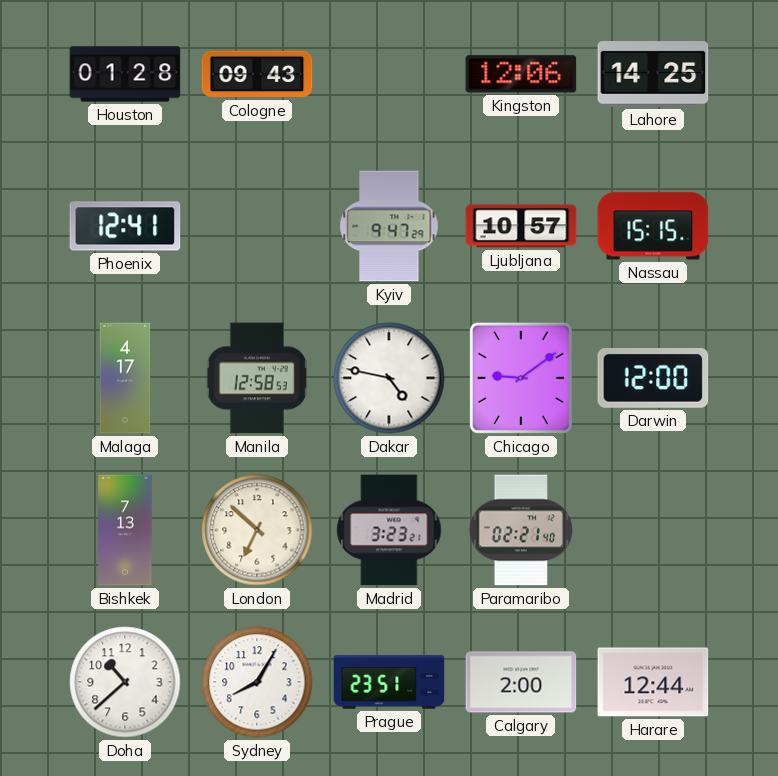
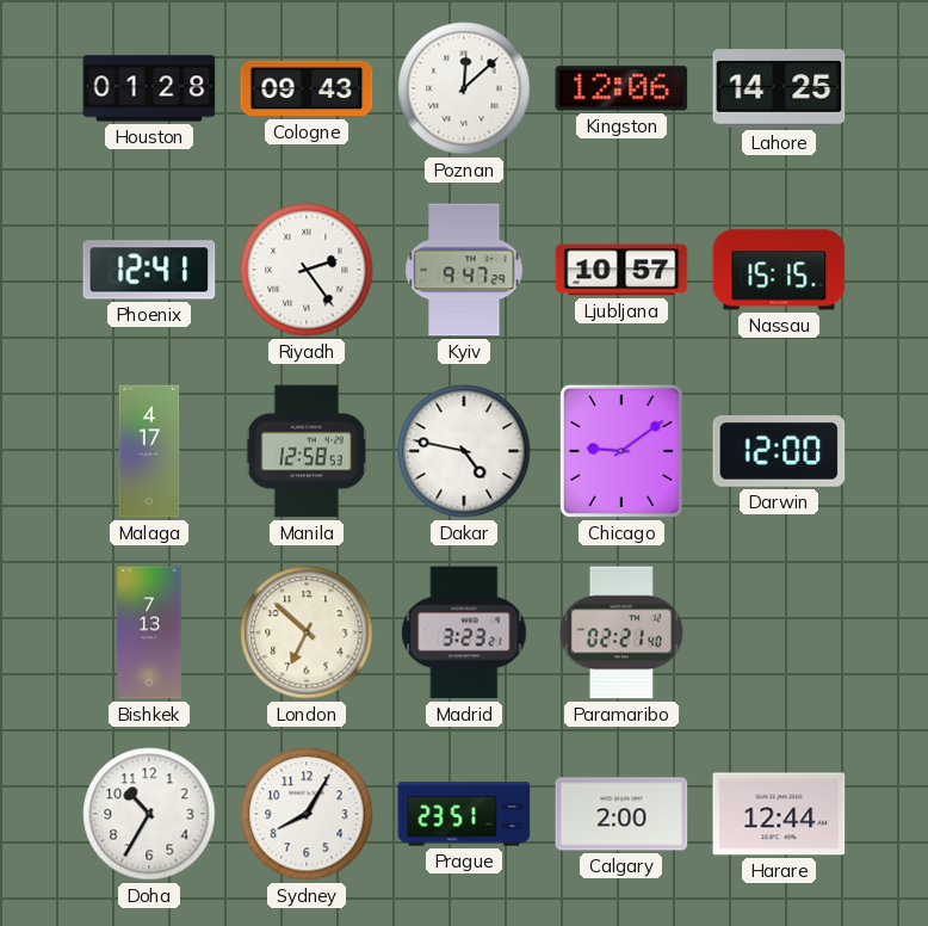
Poznan: none -> 12:08
Riyadh: none -> 2:24
Doha: 10:38 -> 10:35
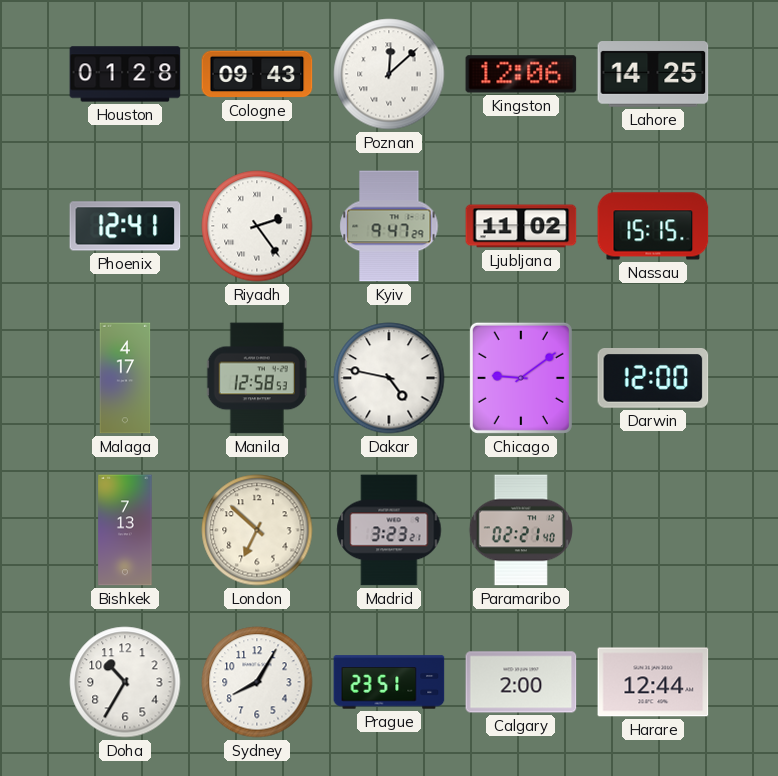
Ljubljana: 10:57 -> 11:02
